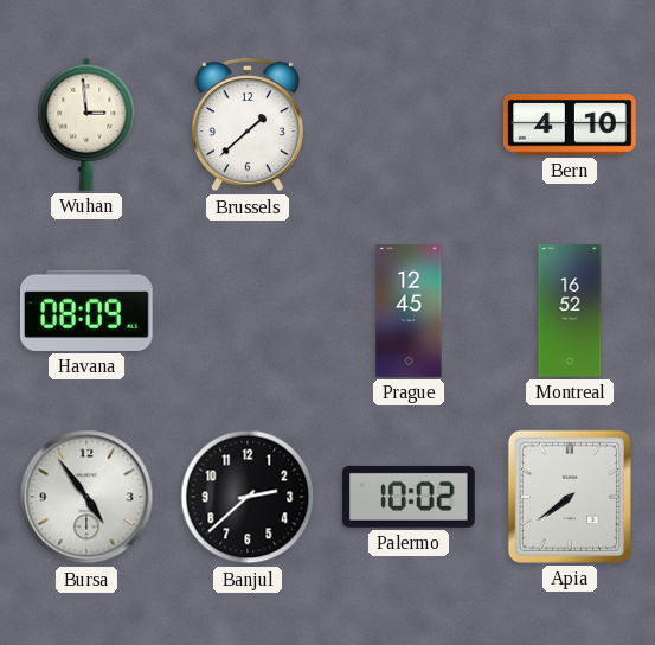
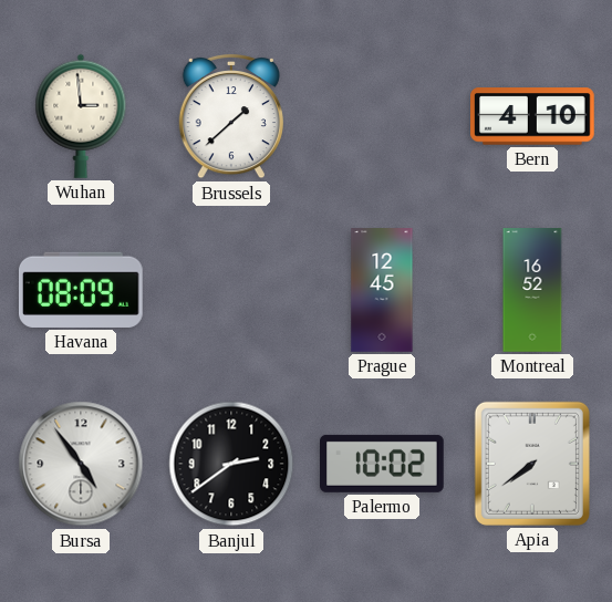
Banjul: 2:38 -> 2:39
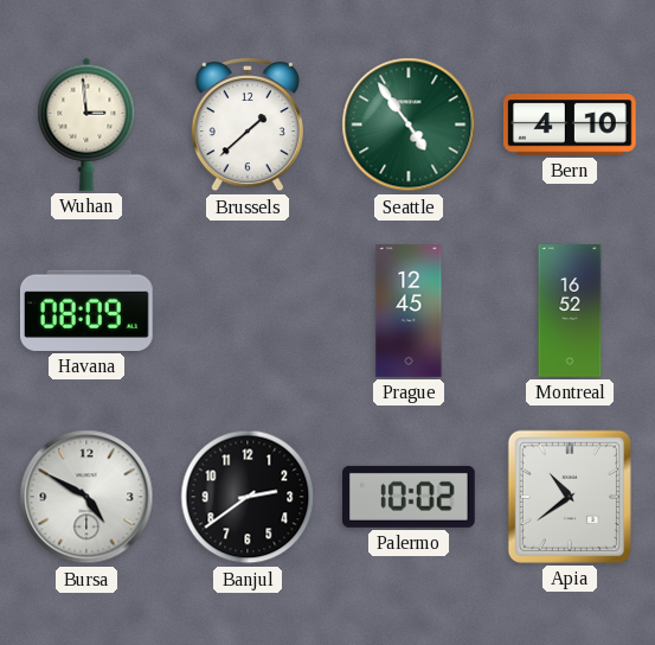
Seattle: none -> 4:54
Bursa: 4:54 -> 4:50
Apia: 7:39 -> 10:39
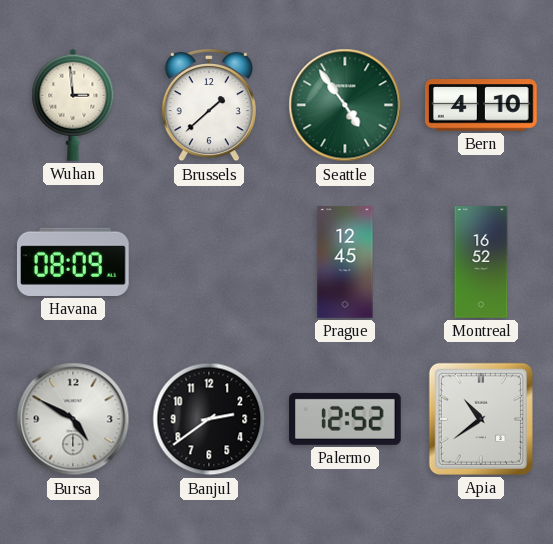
Palermo: 10:02 -> 12:52
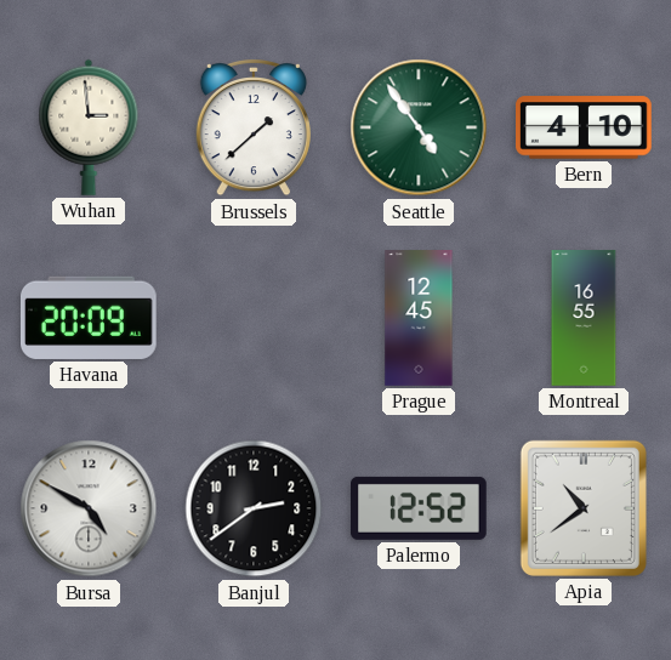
Havana: 08:09 -> 20:09
Montreal: 16:52 -> 16:55
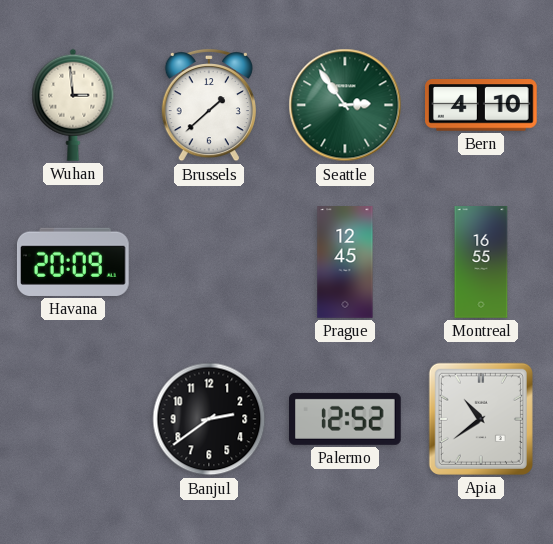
Seattle: 4:54 -> 2:54
Bursa: 4:50 -> none
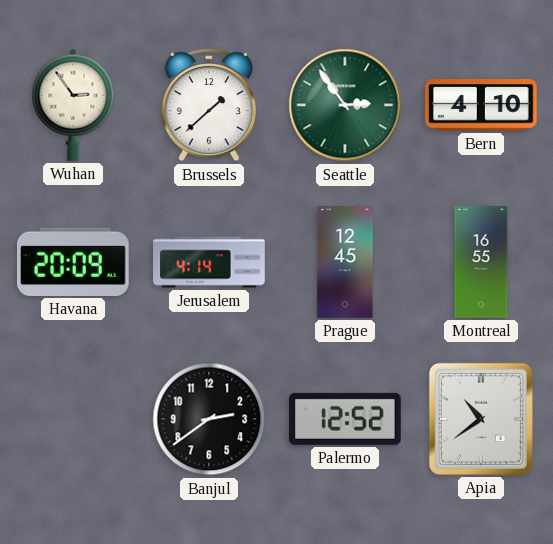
Wuhan: 2:59 -> 2:54
Jerusalem: none -> 4:14
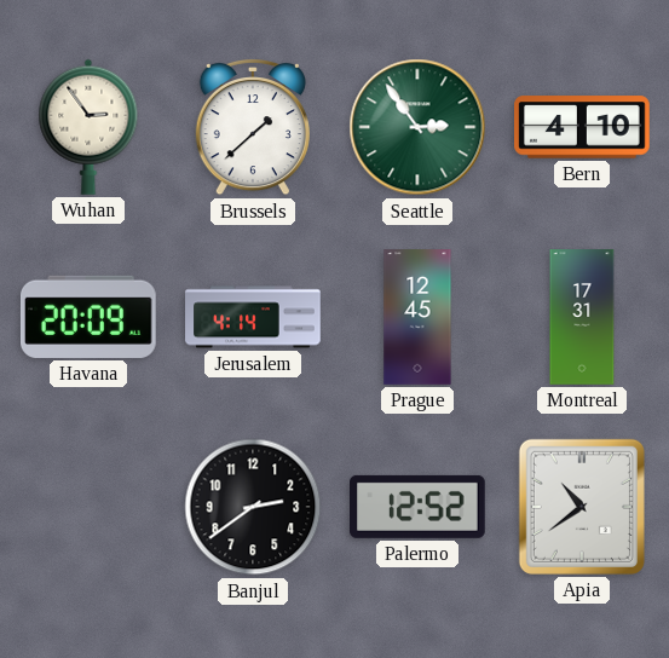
Montreal: 16:55 -> 17:31
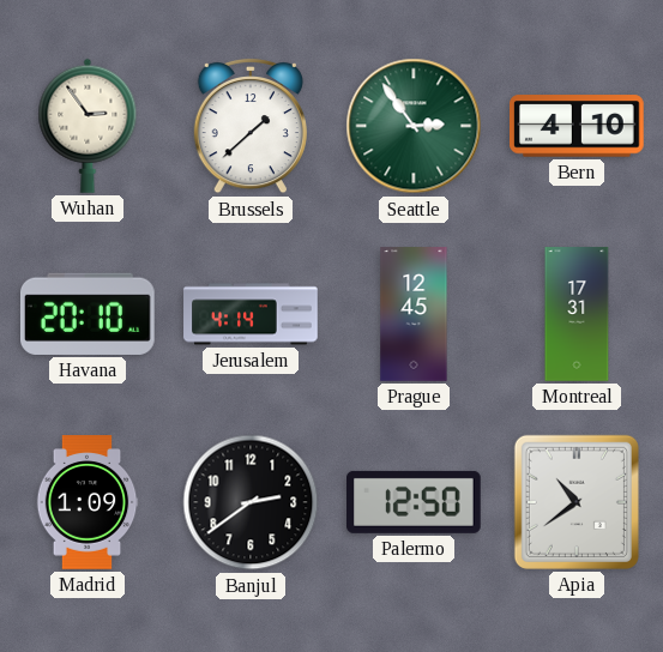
Havana: 20:09 -> 20:10
Madrid: none -> 1:09
Palermo: 12:52 -> 12:50
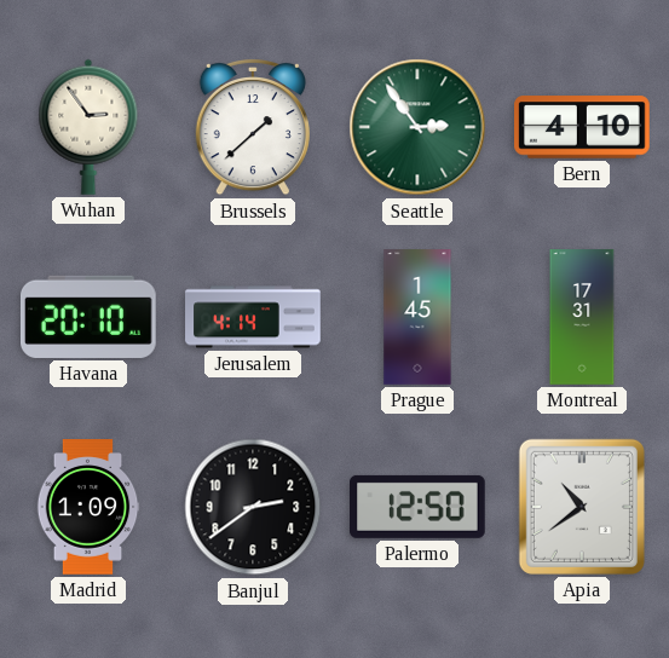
Prague: 12:45 -> 1:45
